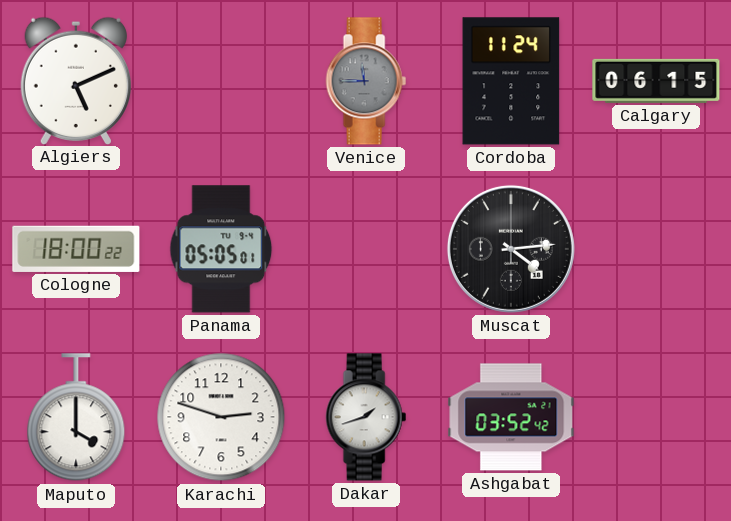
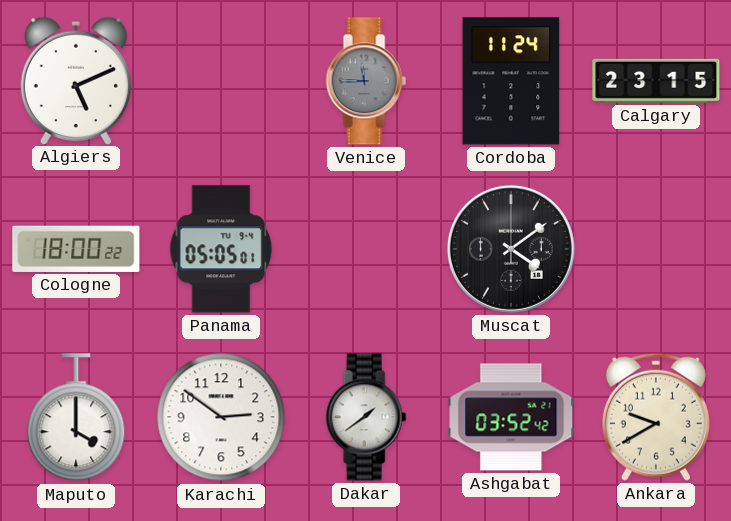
Calgary: 06:15 -> 23:15
Muscat: 4:14 -> 4:09
Karachi: 2:48 -> 2:51
Dakar: 1:42 -> 1:39
Ankara: none -> 9:40
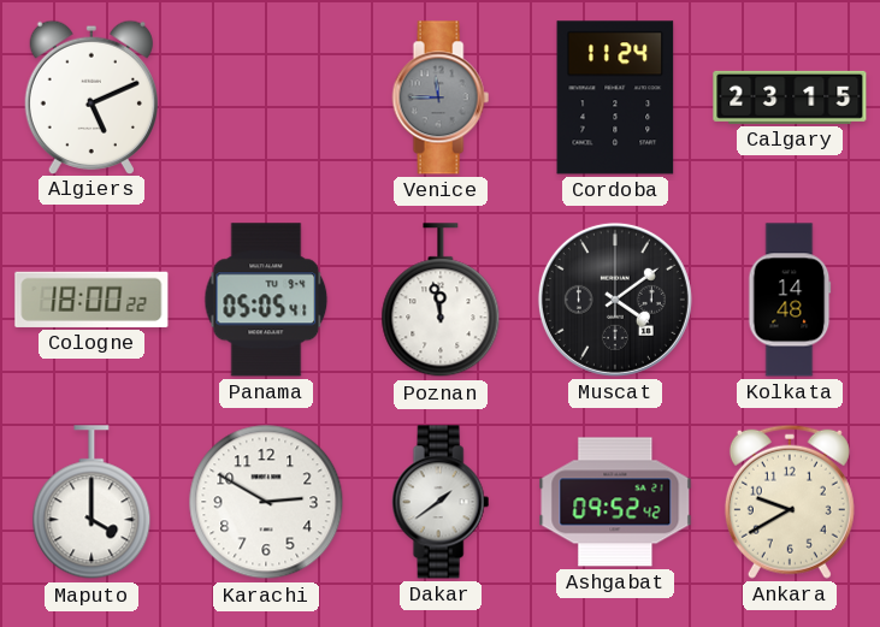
Panama: 05:05:01 -> 05:05:41
Poznan: none -> 11:58
Kolkata: none -> 14:48
Karachi: 2:51 -> 2:50
Ashgabat: 03:52 -> 09:52
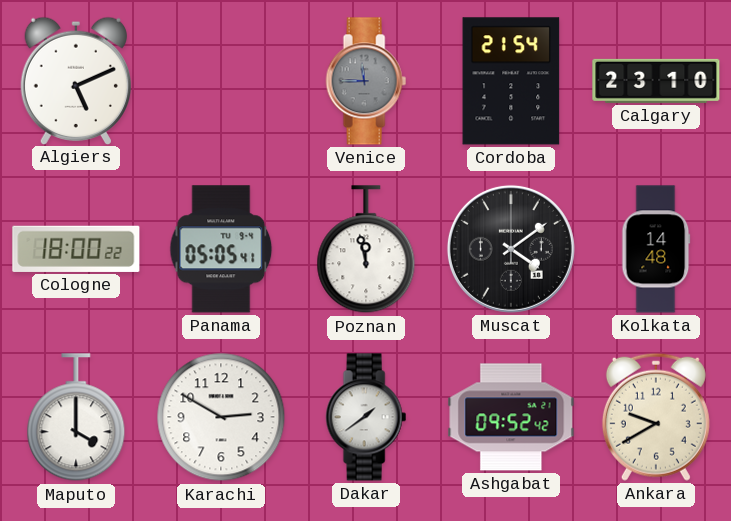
Cordoba: 11:24 -> 21:54
Calgary: 23:15 -> 23:10
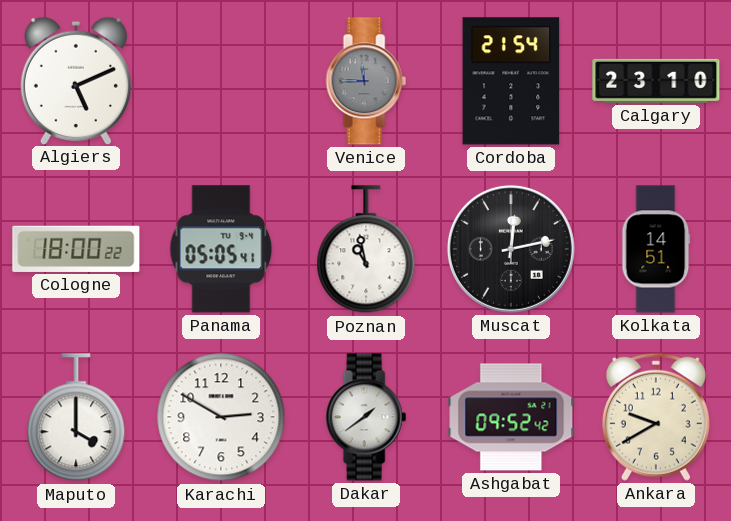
Poznan: 11:58 -> 10:58
Muscat: 4:09 -> 12:13
Kolkata: 14:48 -> 14:51
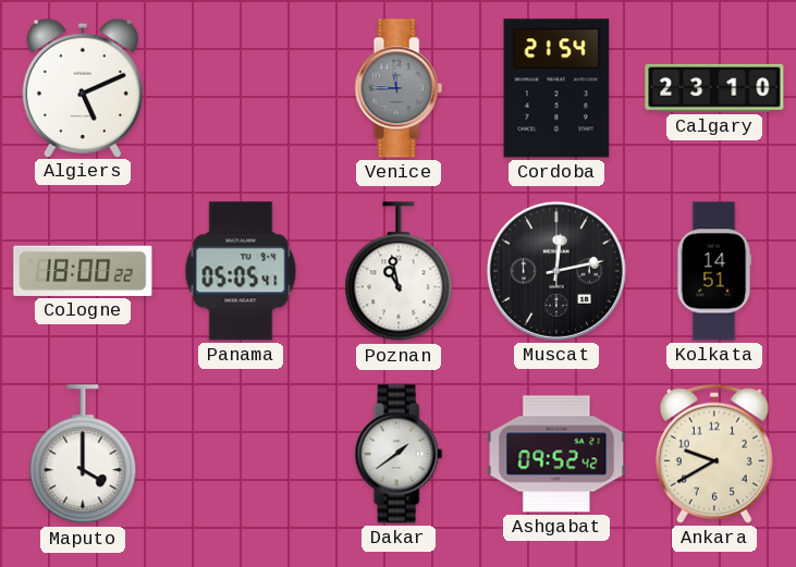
Karachi: 2:50 -> none
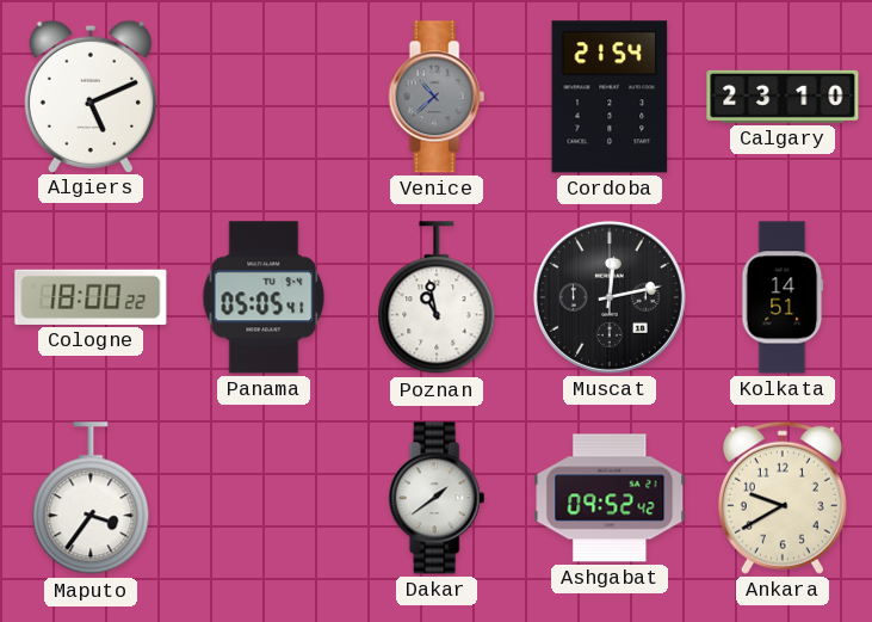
Venice: 11:45 -> 10:38
Maputo: 4:00 -> 3:36
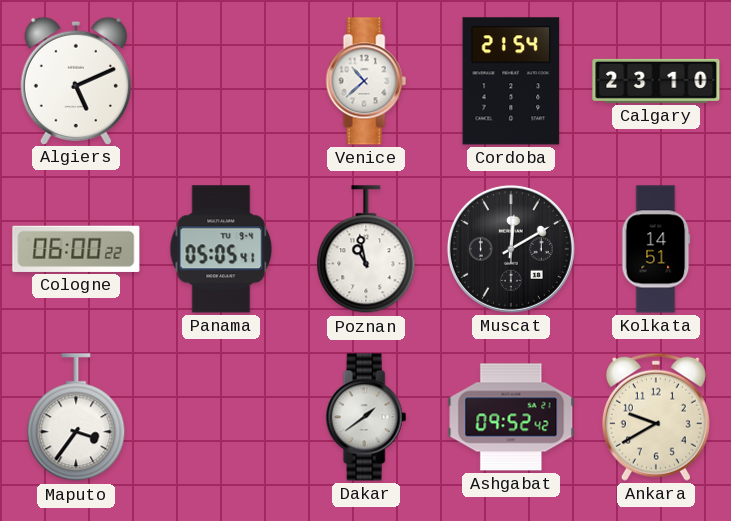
Venice dial: grey -> white
Cologne: 18:00 -> 06:00
Muscat: 12:13 -> 12:10
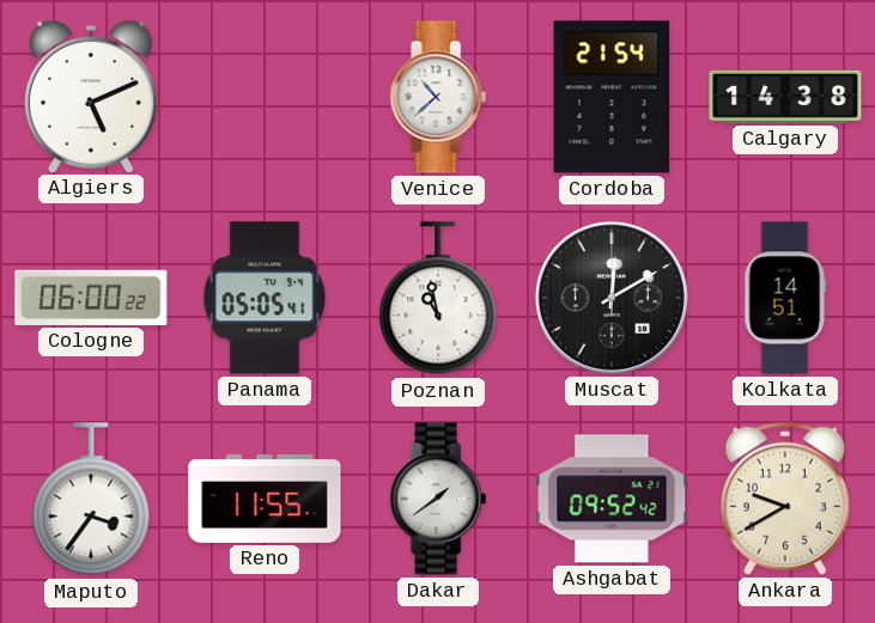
Calgary: 23:10 -> 14:38
Reno: none -> 11:55
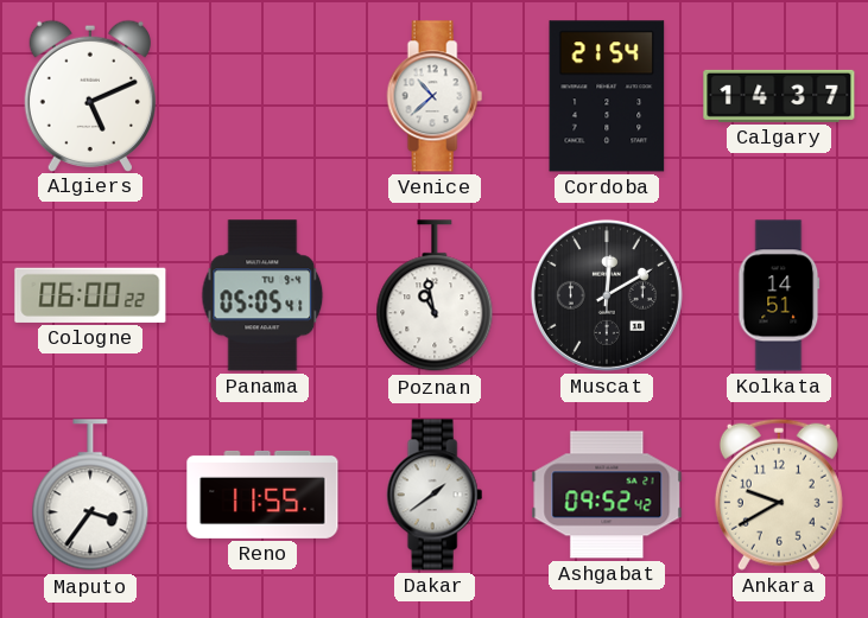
Calgary: 14:38 -> 14:37
